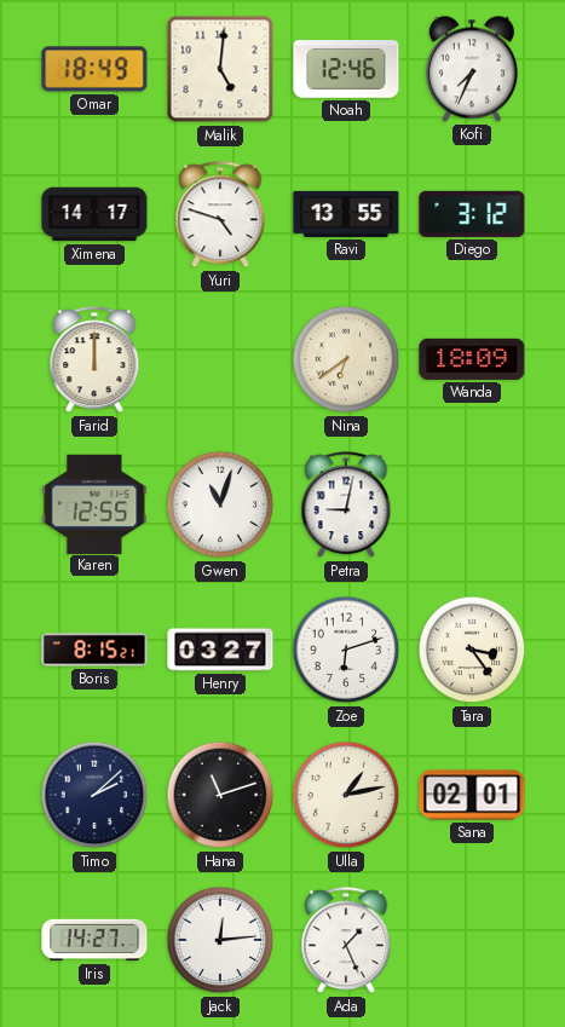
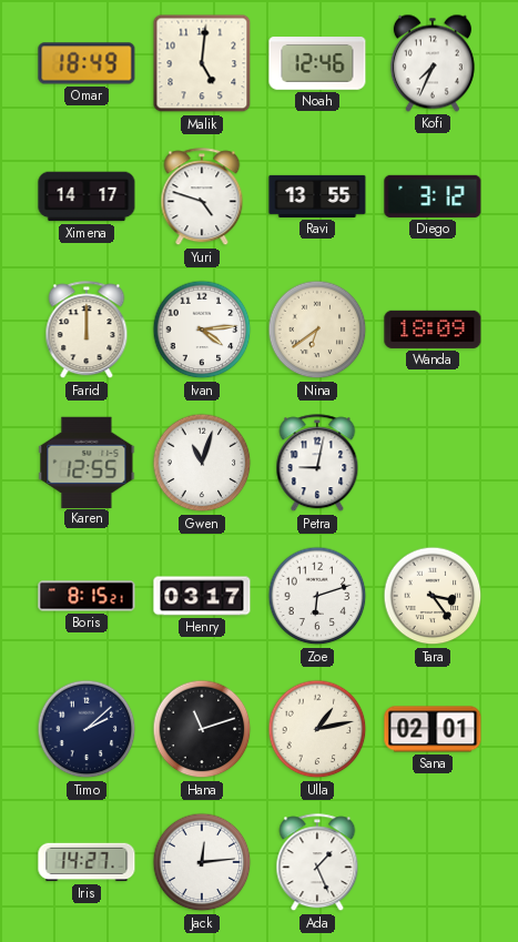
Ivan: none -> 4:14
Henry: 03:27 -> 03:17
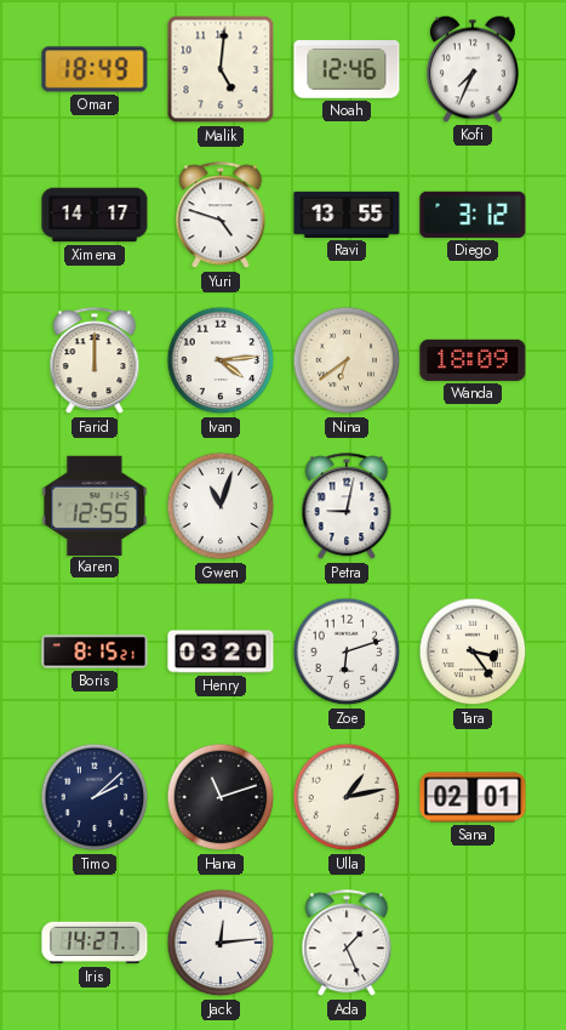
Henry: 03:17 -> 03:20
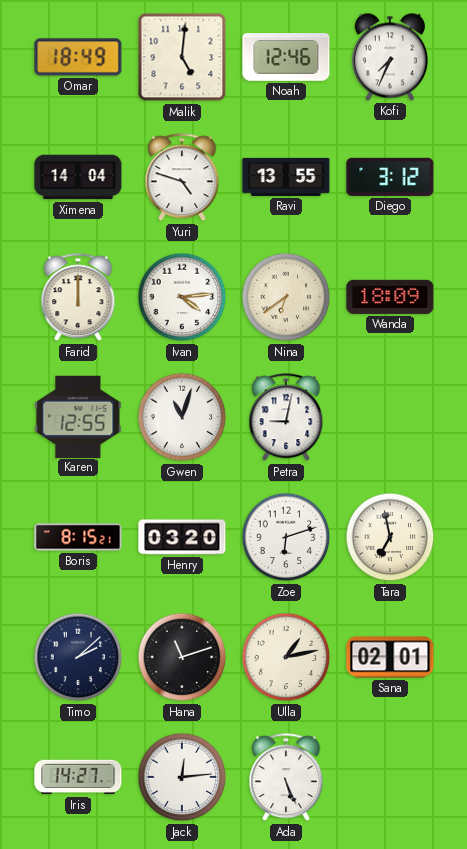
Ximena: 14:17 -> 14:04
Tara: 3:24 -> 6:58
Ada: 1:26 -> 5:26
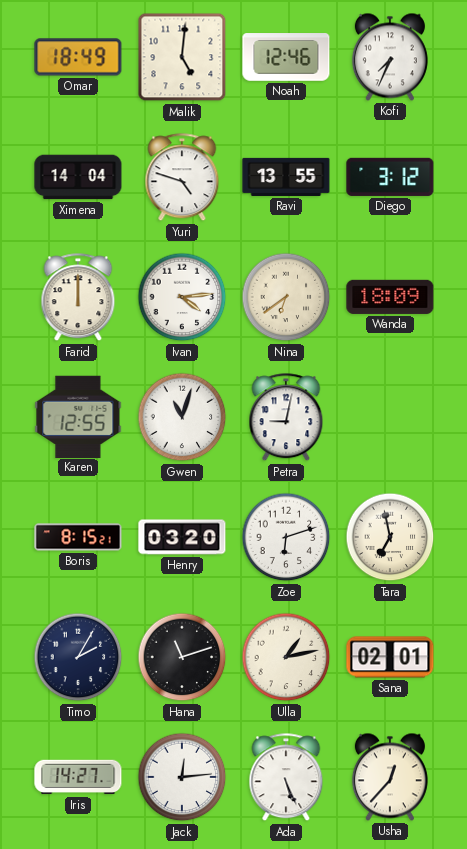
Timo: 2:08 -> 2:05
Usha: none -> 12:37
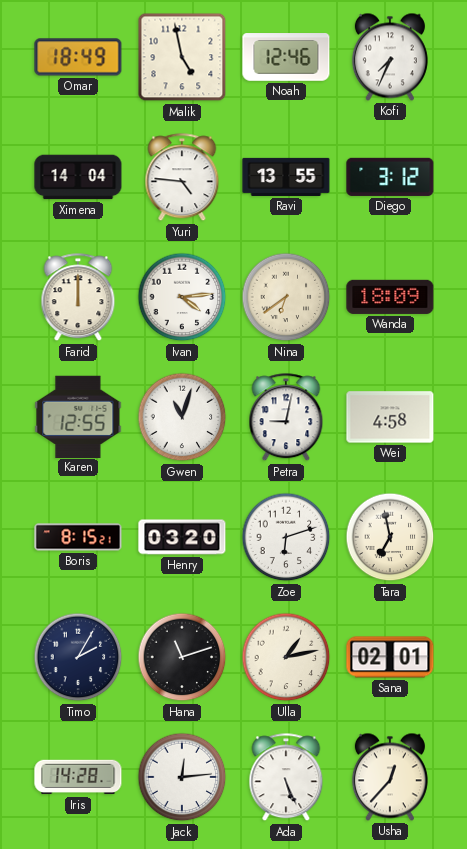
Malik: 5:01 -> 4:58
Yuri: 4:48 -> 4:46
Wei: none -> 4:58
Iris: 14:27 -> 14:28
